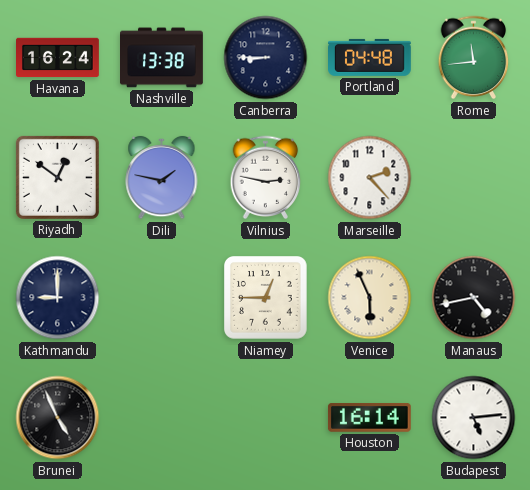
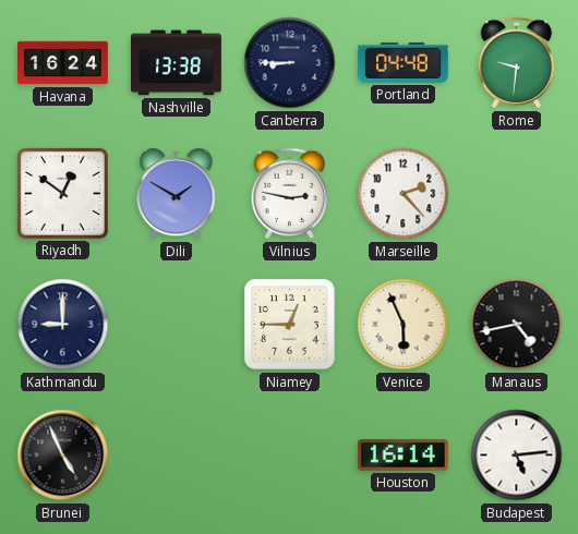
Rome: 11:44 -> 9:31
Dili: 1:47 -> 1:50
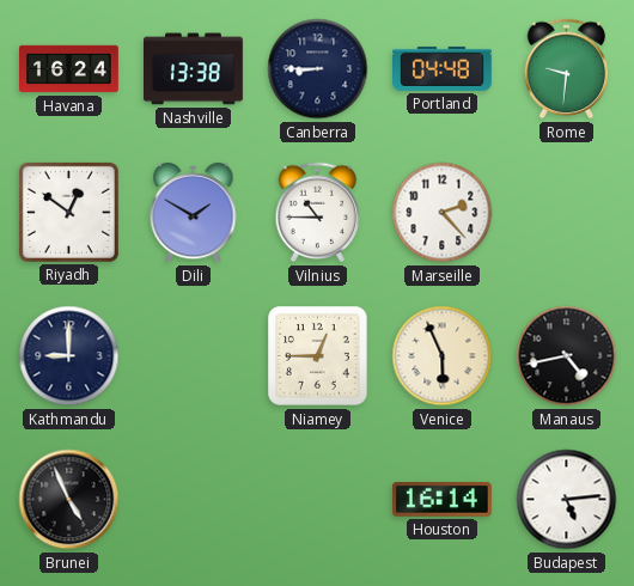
Vilnius: 2:47 -> 10:45
